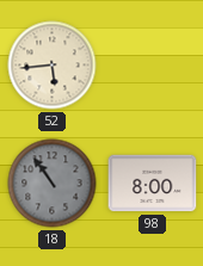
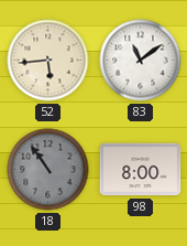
83: none -> 11:09
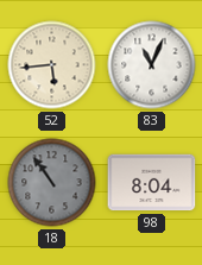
83: 11:09 -> 11:04
98: 8:00 -> 8:04
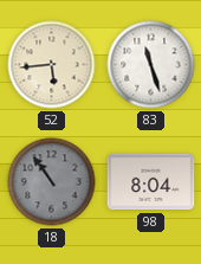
83: 11:04 -> 11:27
